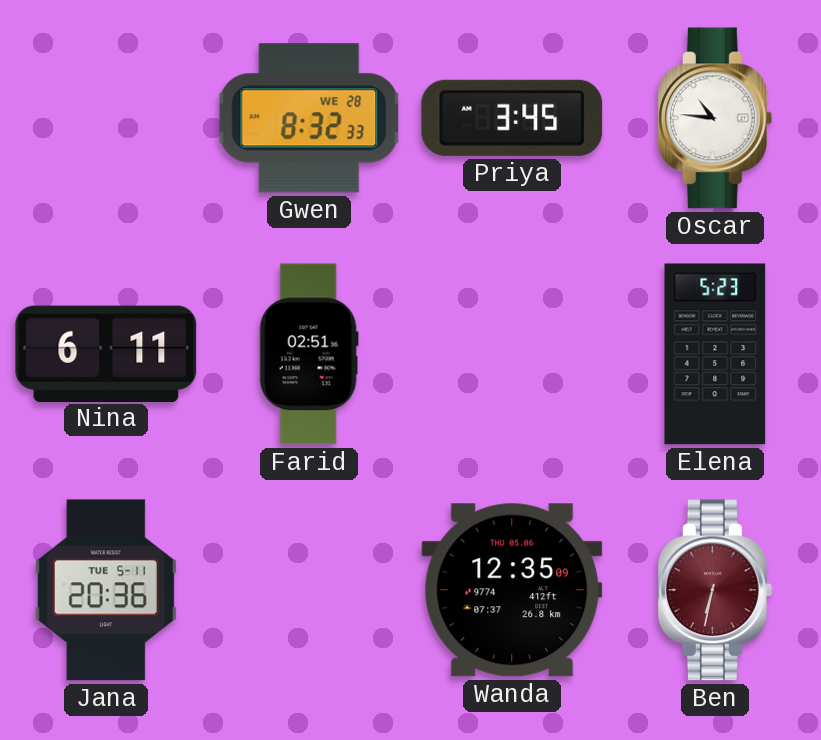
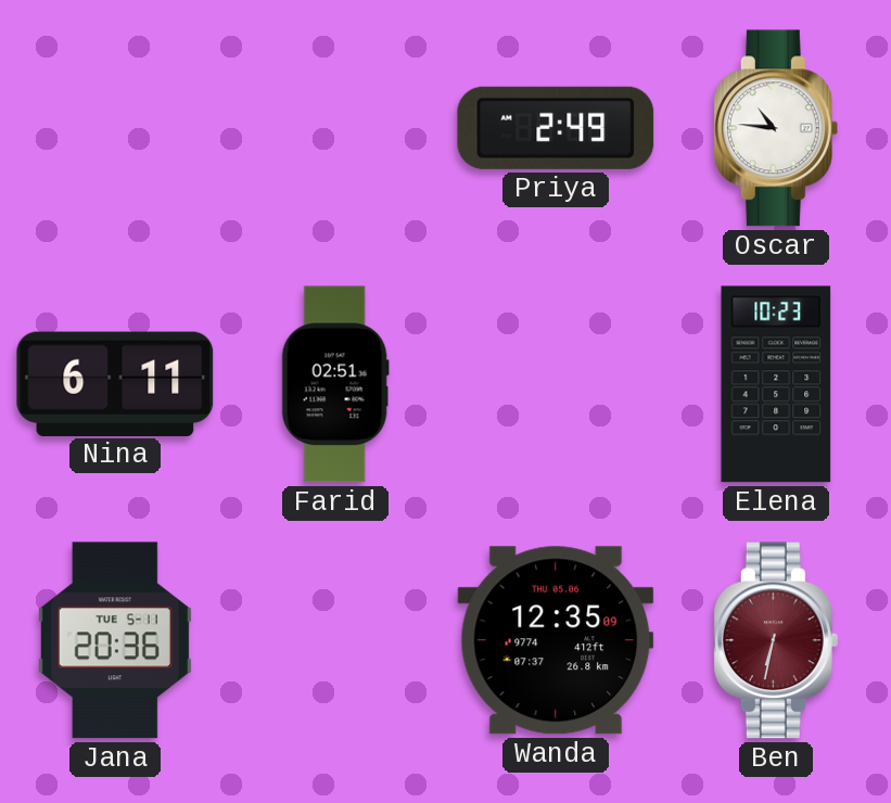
Gwen: 8:32 -> none
Priya: 3:45 -> 2:49
Elena: 5:23 -> 10:23
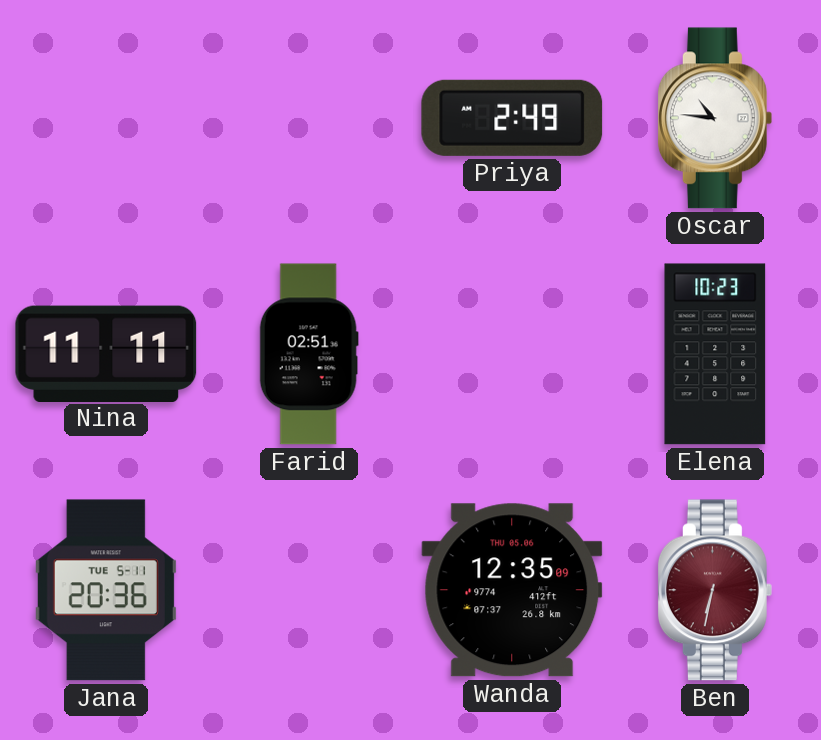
Nina: 6:11 -> 11:11
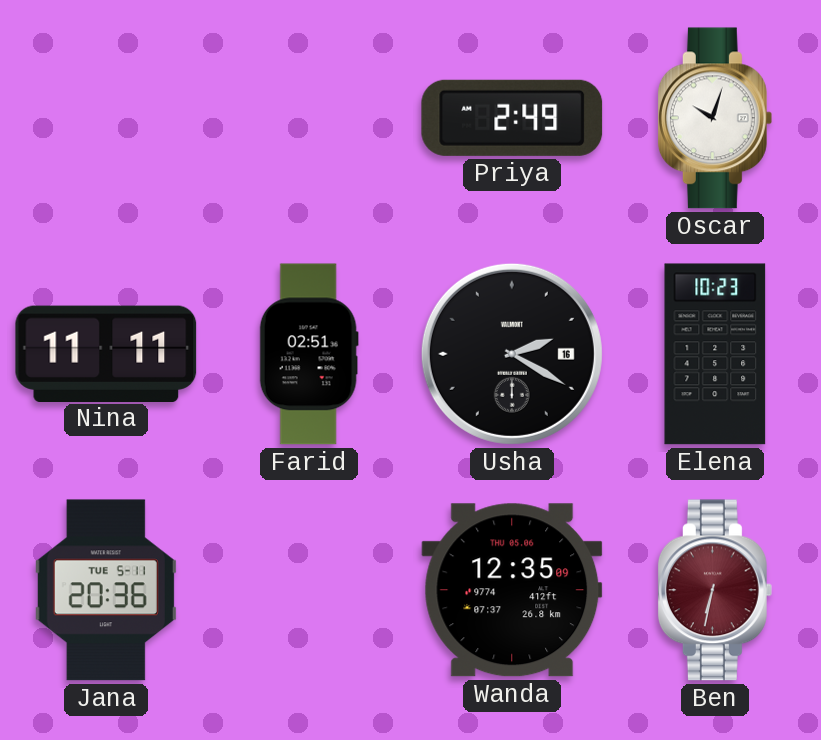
Oscar: 10:46 -> 10:03
Usha: none -> 2:20
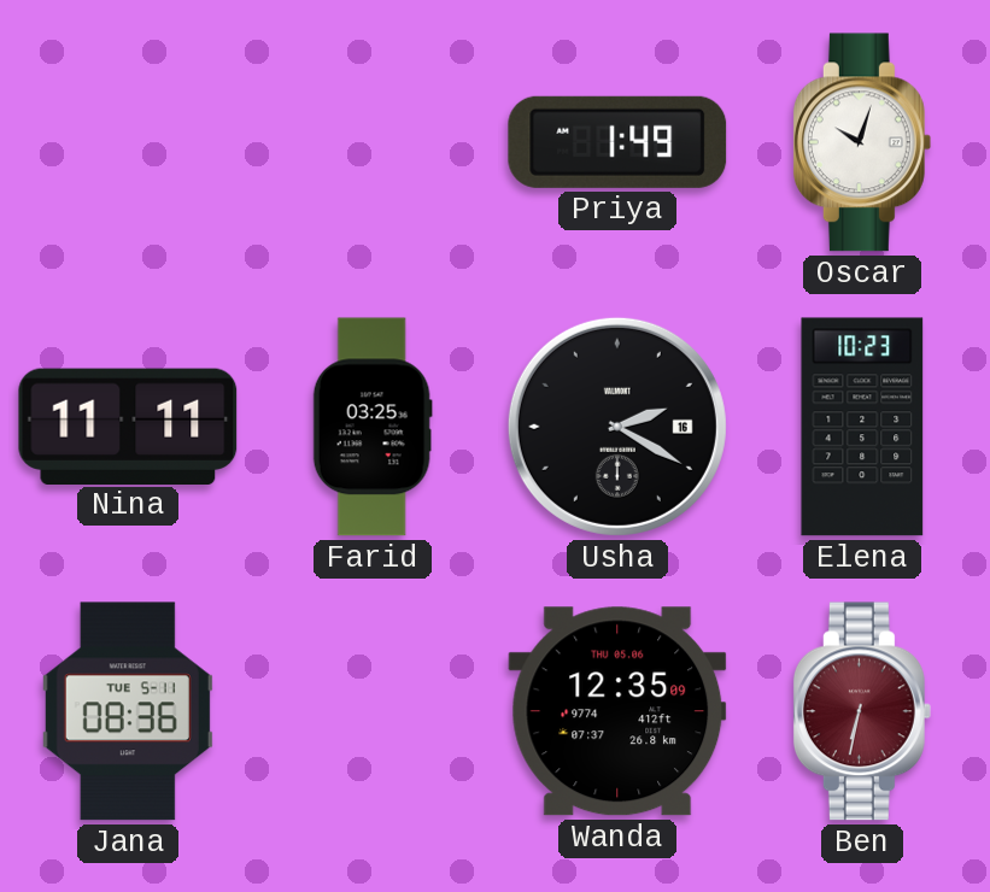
Priya: 2:49 -> 1:49
Farid: 02:51 -> 03:25
Jana: 20:36 -> 08:36
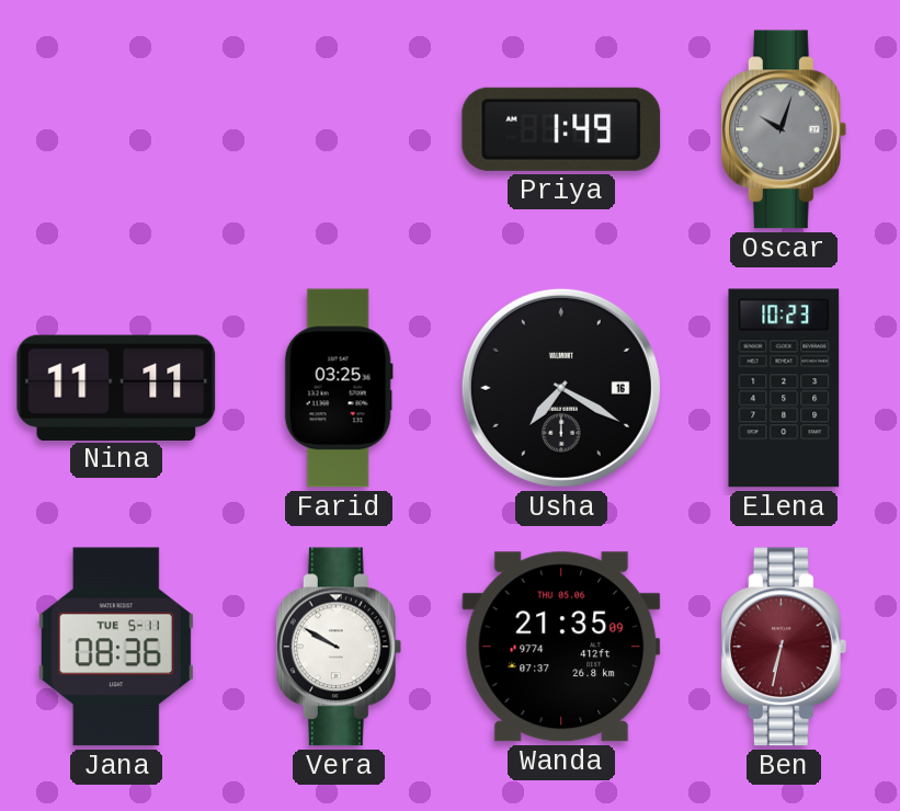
Oscar dial: white -> grey
Usha: 2:20 -> 7:20
Vera: none -> 9:50
Wanda: 12:35 -> 21:35
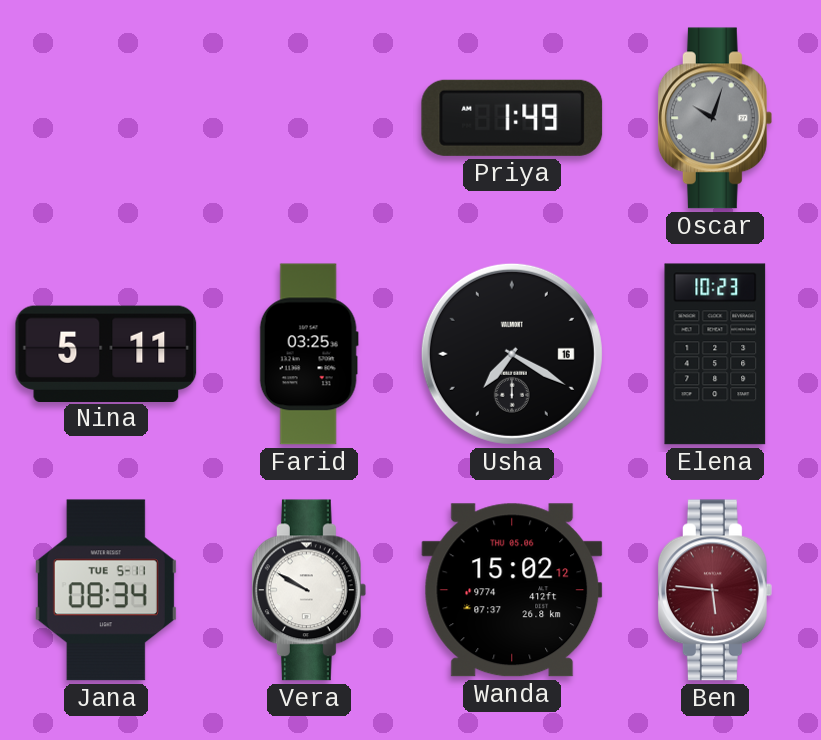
Nina: 11:11 -> 5:11
Jana: 08:36 -> 08:34
Wanda: 21:35 -> 15:02
Ben: 6:32 -> 5:46
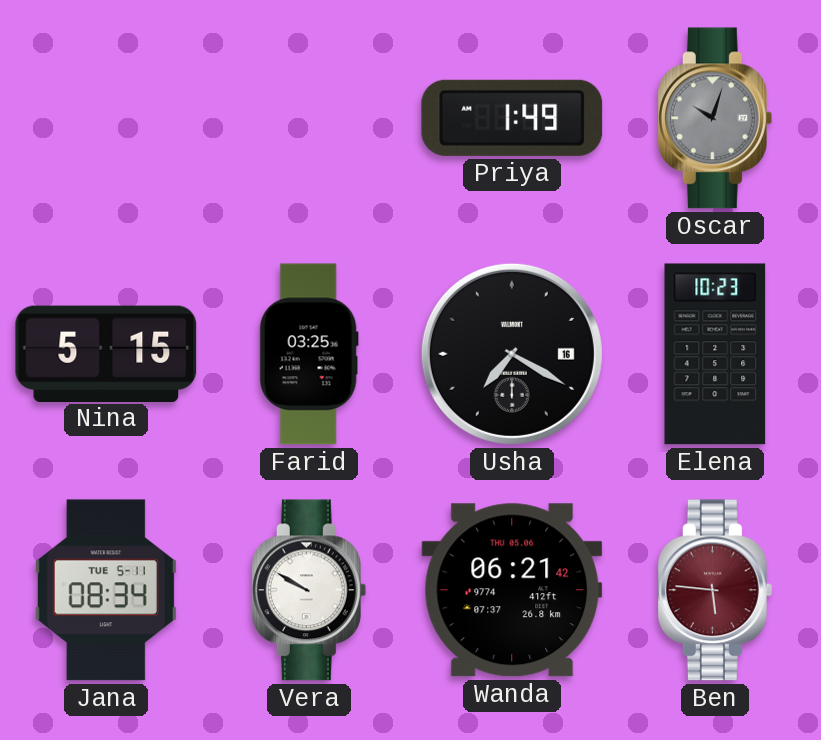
Nina: 5:11 -> 5:15
Wanda: 15:02 -> 06:21
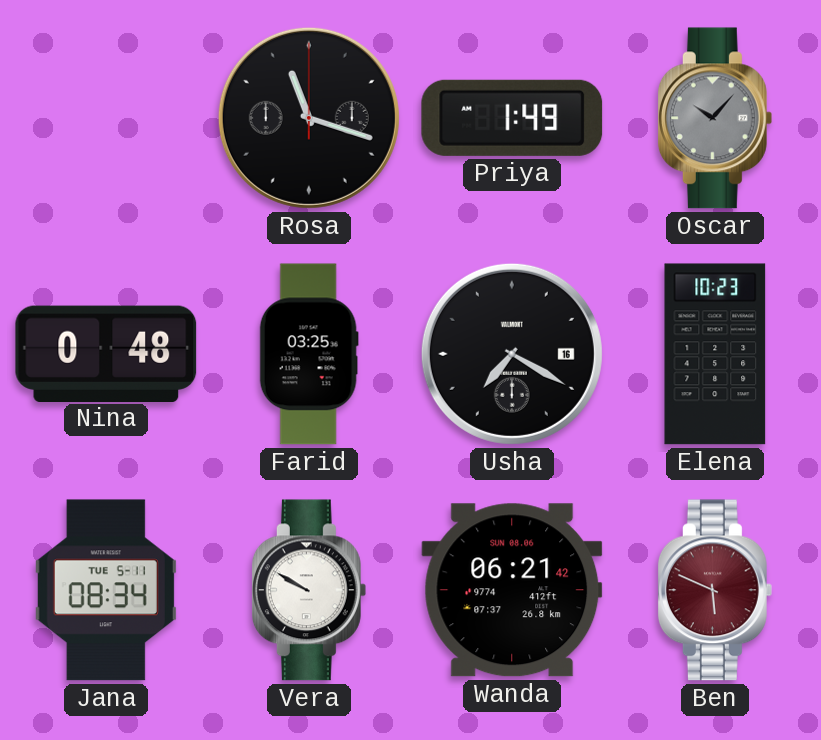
Rosa: none -> 11:18
Oscar: 10:03 -> 10:07
Nina: 5:15 -> 0:48
Wanda date: THU 05.06 -> SUN 08.06
Ben: 5:46 -> 5:49
